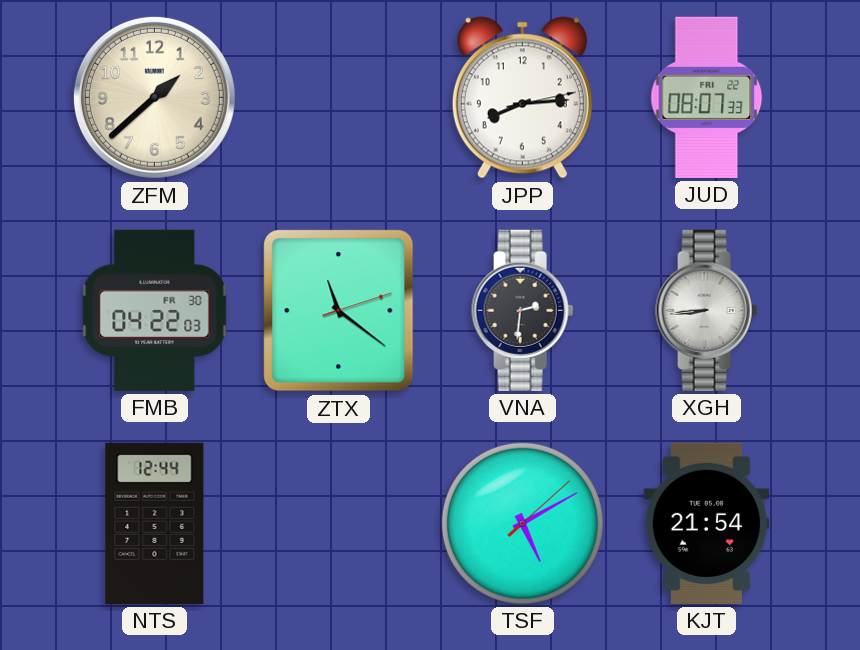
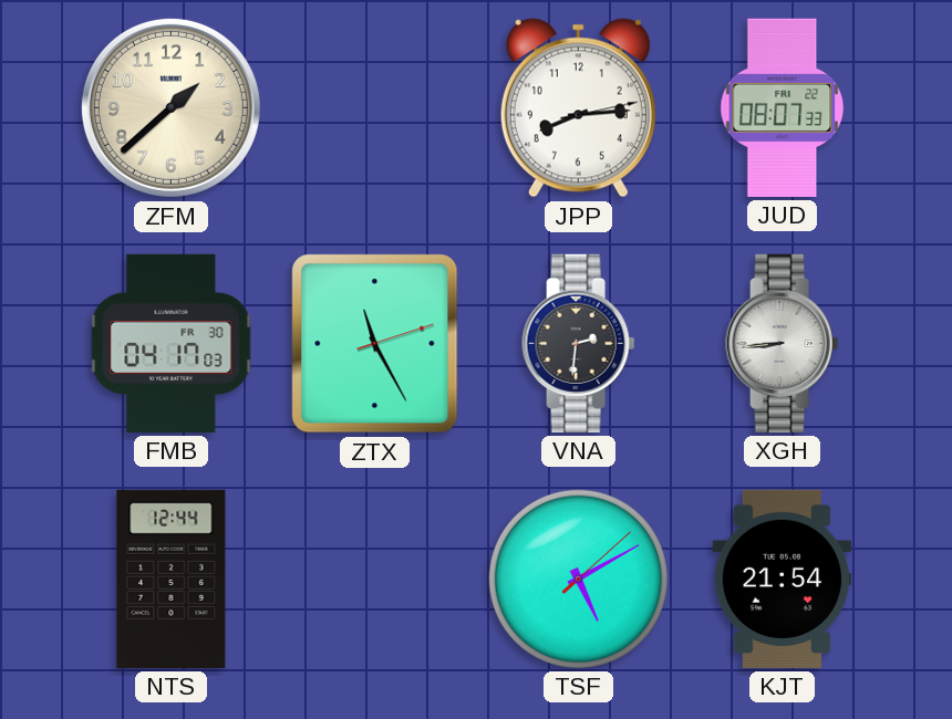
FMB: 04:22 -> 04:17
ZTX: 11:21 -> 11:25
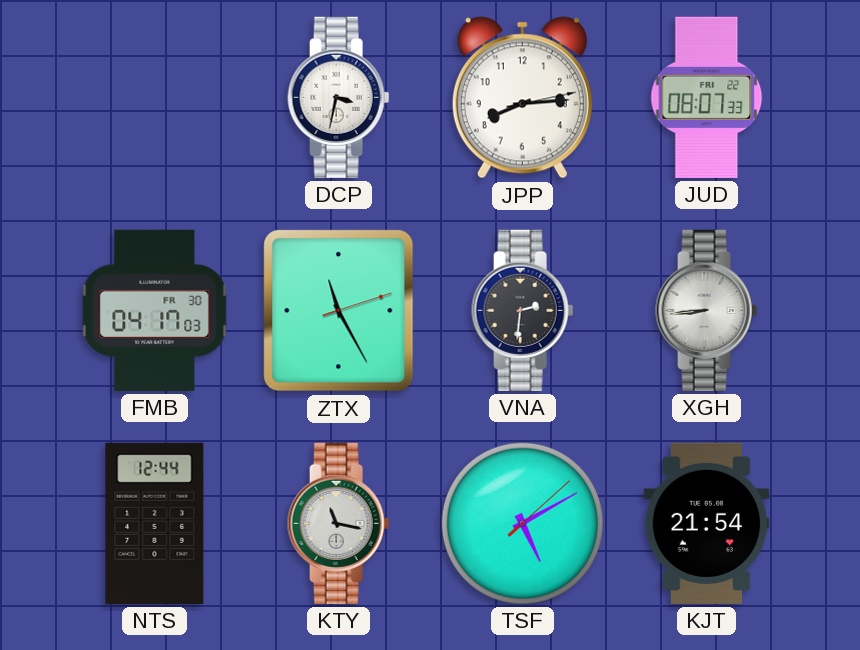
ZFM: 1:38 -> none
DCP: none -> 3:32
KTY: none -> 11:17
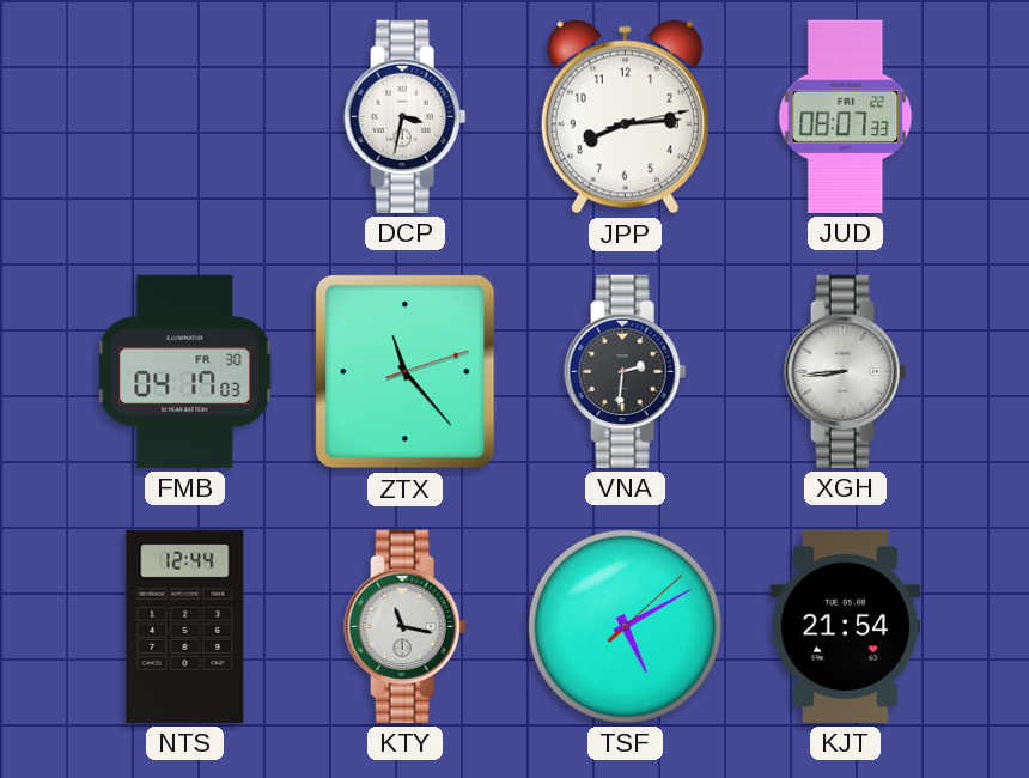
ZTX: 11:25 -> 11:23
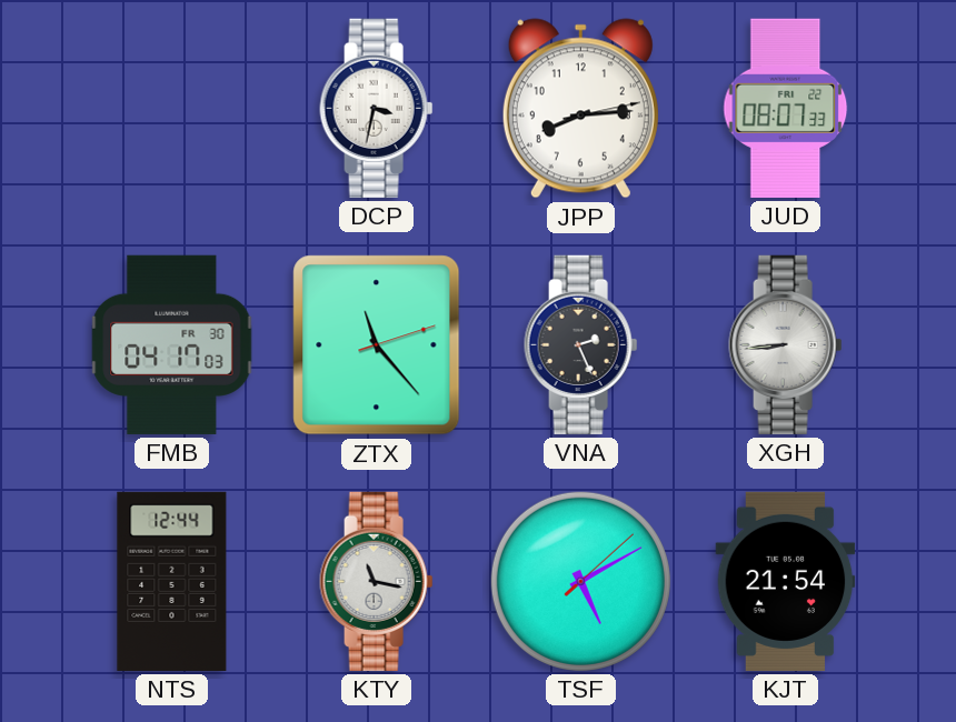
VNA: 2:31 -> 2:26
